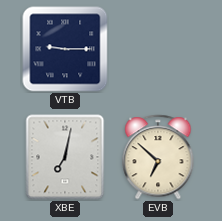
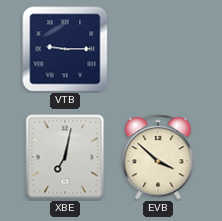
EVB: 6:52 -> 3:52
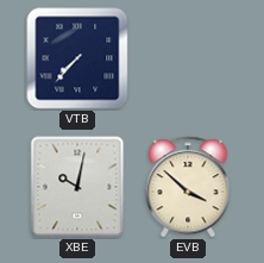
VTB: 9:15 -> 7:37
XBE: 7:02 -> 10:02
